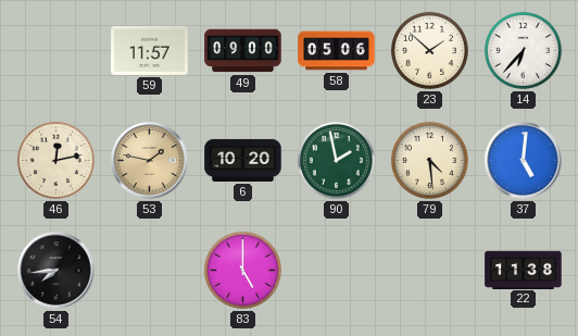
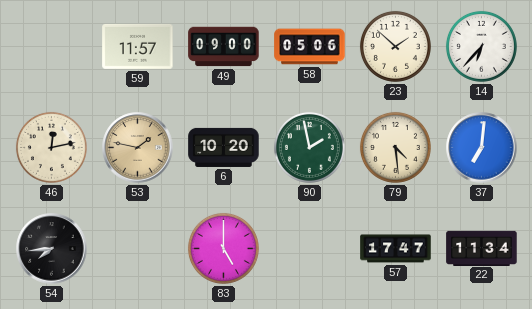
37: 5:01 -> 7:01
57: none -> 17:47
22: 11:38 -> 11:34
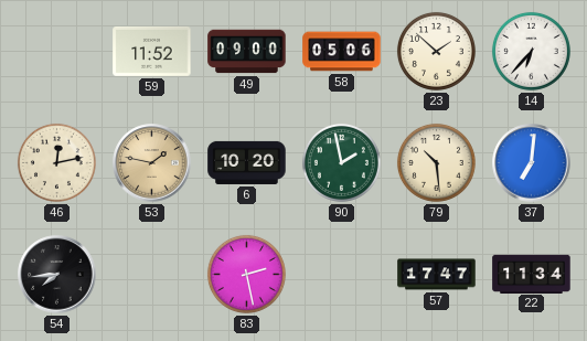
59: 11:57 -> 11:52
79: 4:29 -> 10:29
83: 5:00 -> 2:28
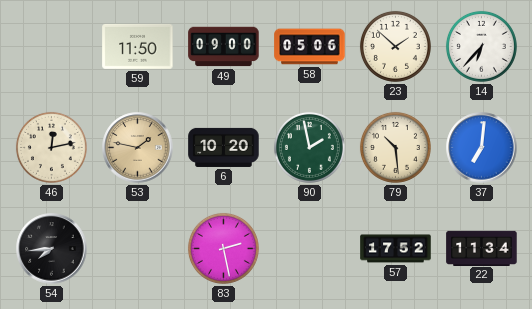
59: 11:52 -> 11:50
57: 17:47 -> 17:52
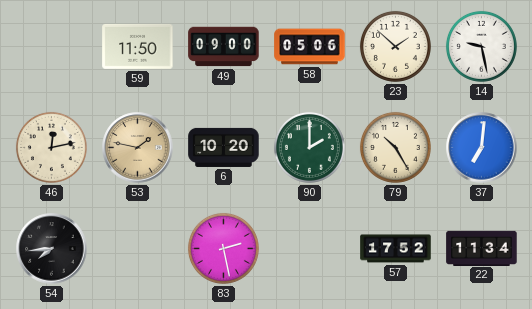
14: 6:37 -> 9:28
90: 1:58 -> 2:00
79: 10:29 -> 10:25
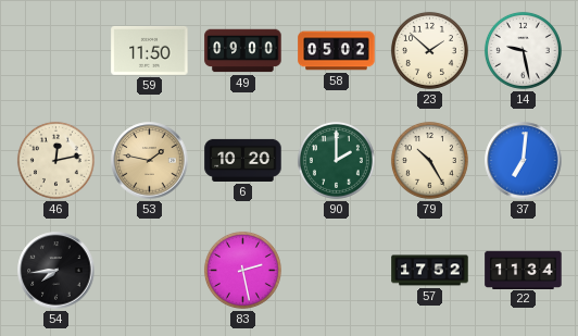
58: 05:06 -> 05:02
